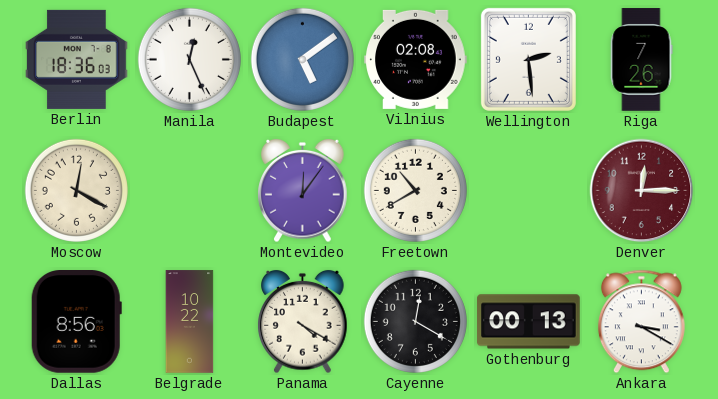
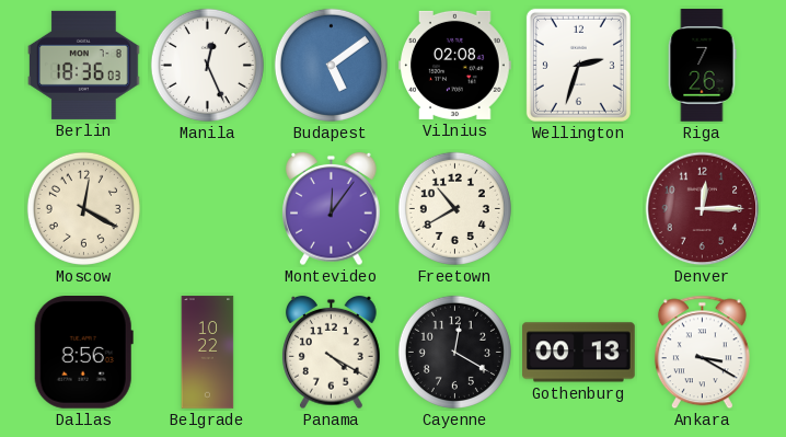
Wellington: 2:29 -> 2:33
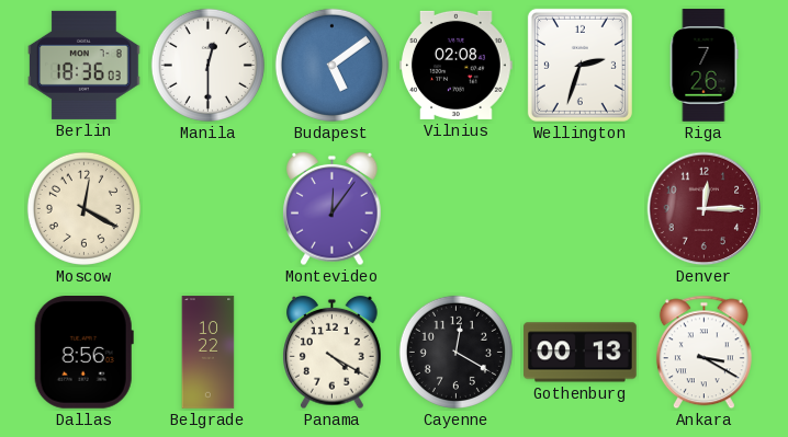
Manila: 12:26 -> 12:30
Freetown: 10:40 -> none
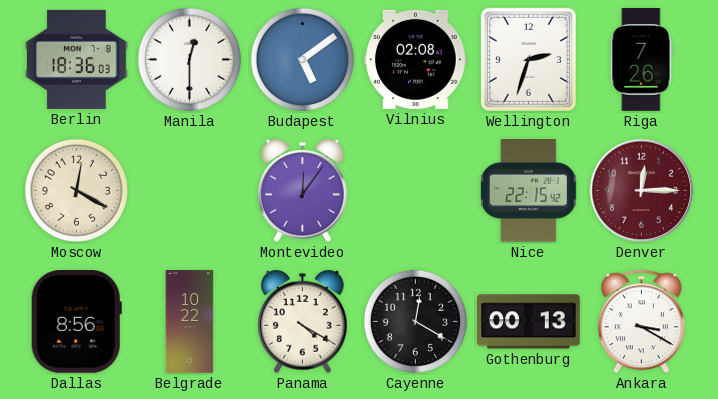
Nice: none -> 22:15
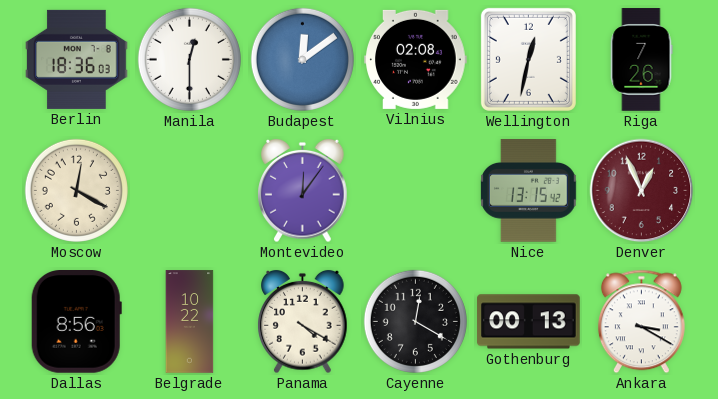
Budapest: 5:09 -> 12:09
Wellington: 2:33 -> 12:32
Nice: 22:15 -> 13:15
Denver: 12:15 -> 12:56
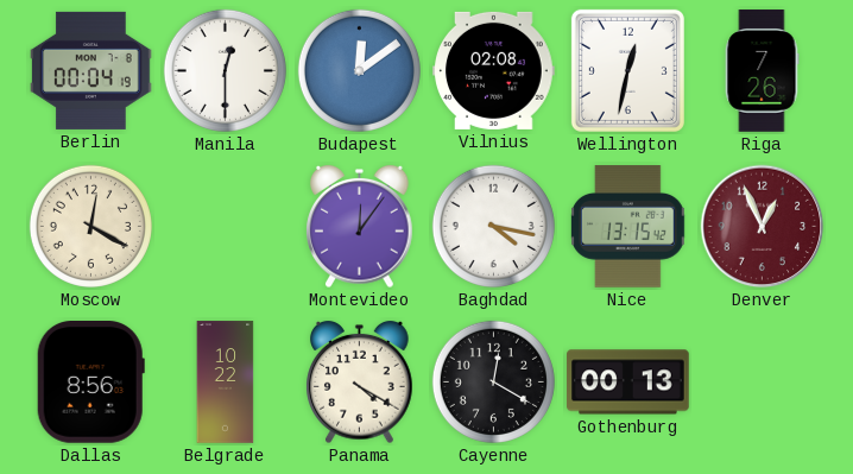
Berlin: 18:36 -> 00:04
Baghdad: none -> 4:17
Ankara: 3:20 -> none
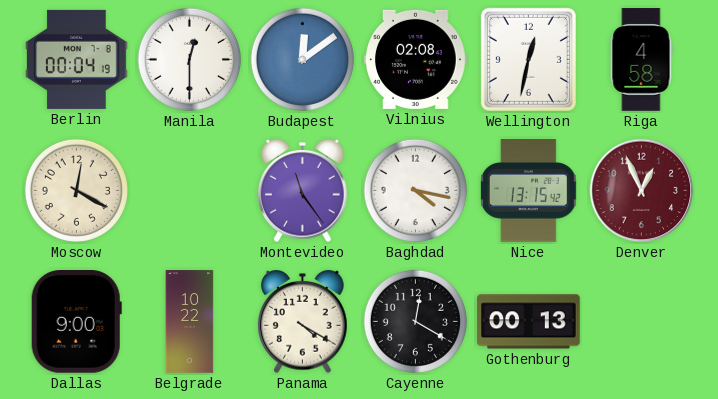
Riga: 7:26 -> 4:58
Montevideo: 12:06 -> 11:24
Dallas: 8:56 -> 9:00
